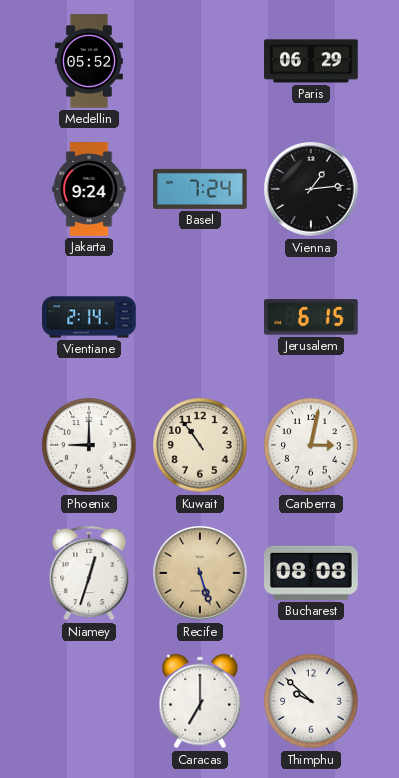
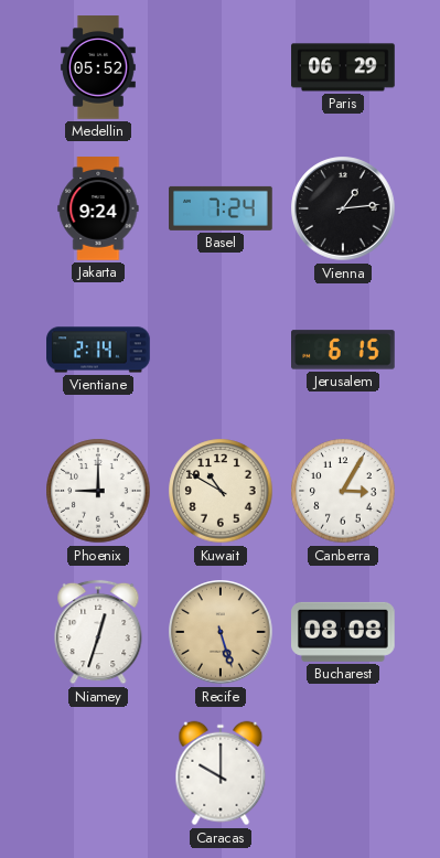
Kuwait: 10:54 -> 10:50
Canberra: 3:02 -> 3:05
Caracas: 7:00 -> 10:00
Thimphu: 9:52 -> none
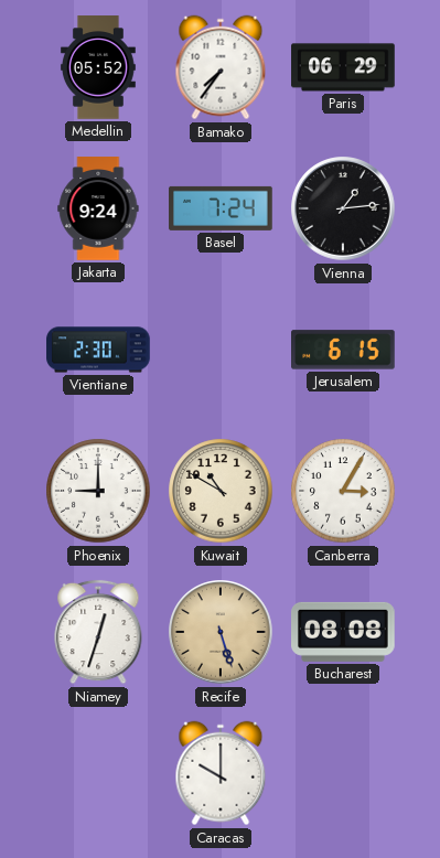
Bamako: none -> 7:36
Vientiane: 2:14 -> 2:30
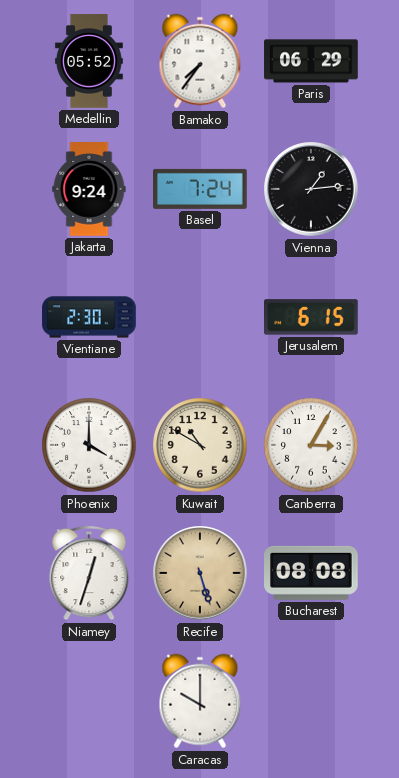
Phoenix: 9:00 -> 4:00
